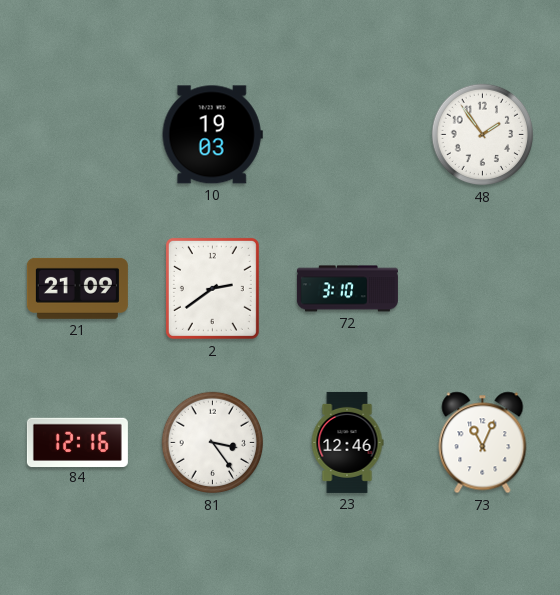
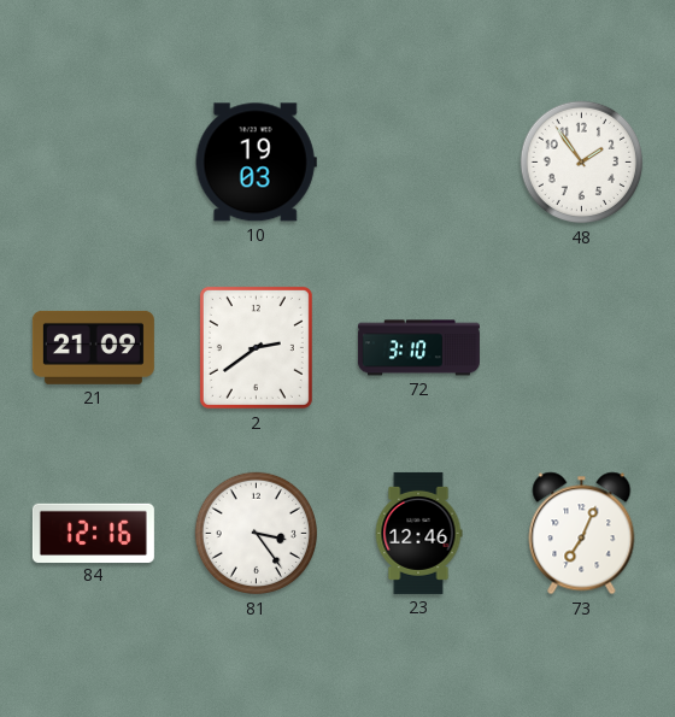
73: 11:04 -> 7:04
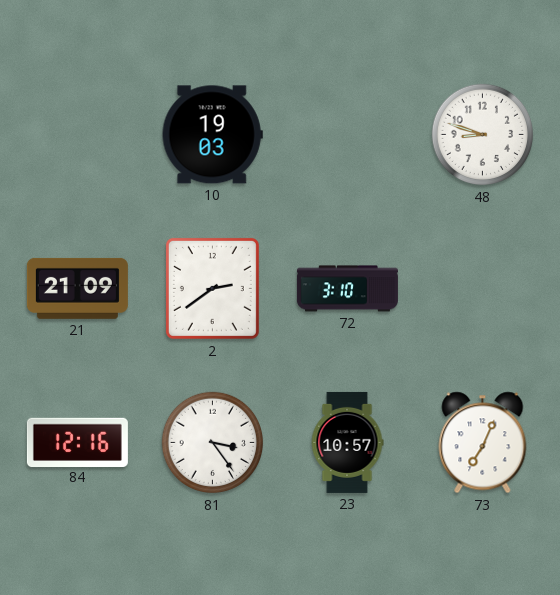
48: 1:54 -> 8:48
23: 12:46 -> 10:57
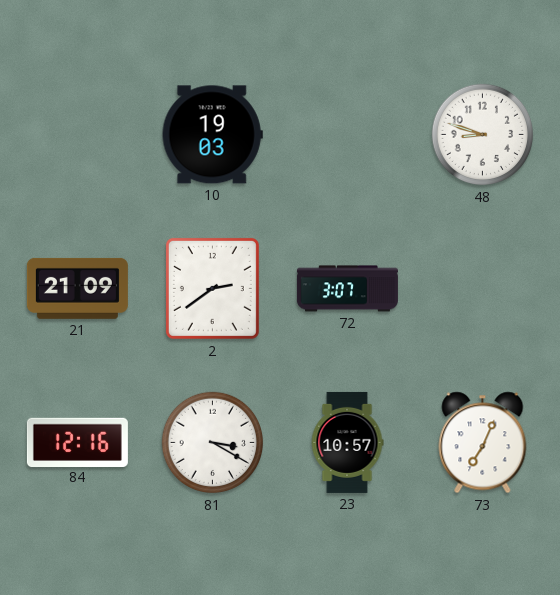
72: 3:10 -> 3:07
81: 3:24 -> 3:20
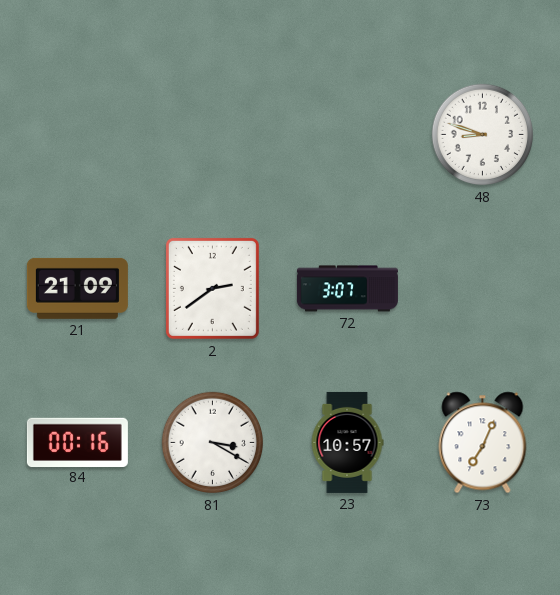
10: 19:03 -> none
84: 12:16 -> 00:16
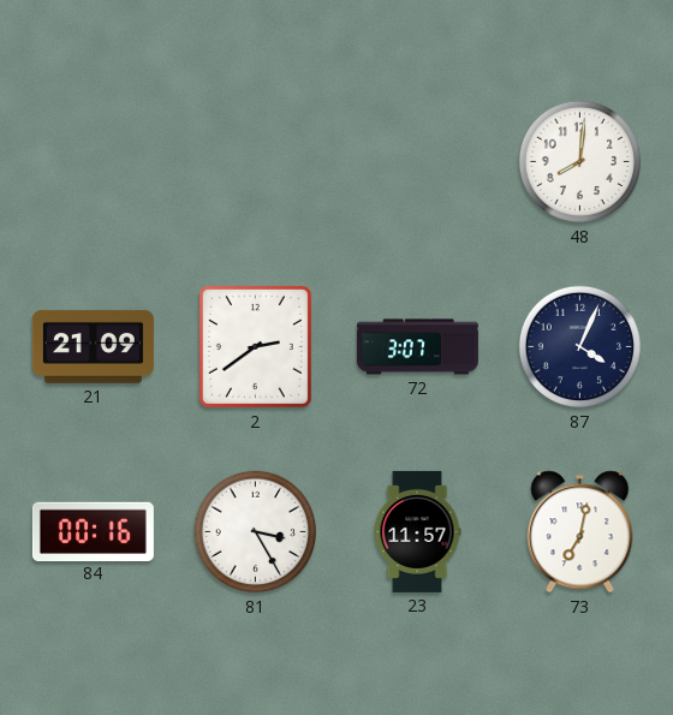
48: 8:48 -> 8:01
87: none -> 4:04
81: 3:20 -> 3:25
23: 10:57 -> 11:57
73: 7:04 -> 7:02
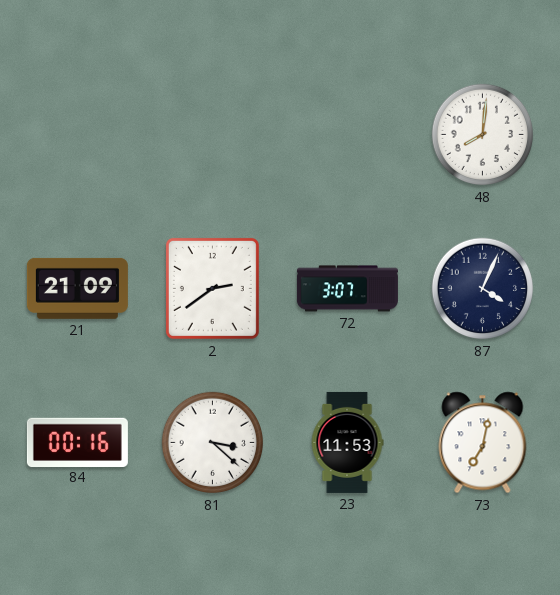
81: 3:25 -> 3:22
23: 11:57 -> 11:53
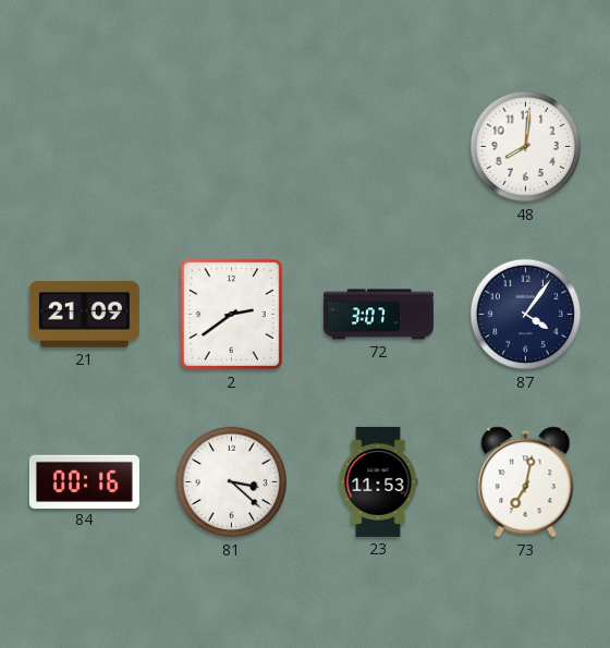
87: 4:04 -> 4:06
